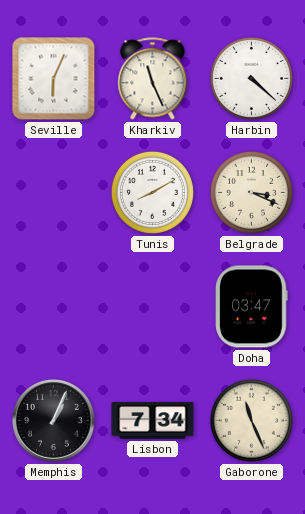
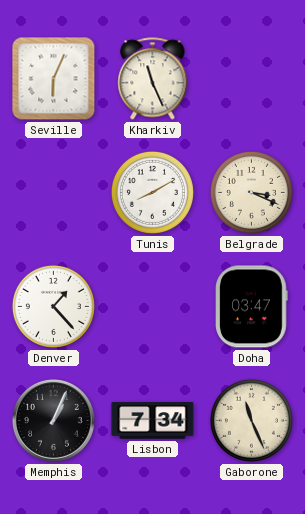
Harbin: 4:22 -> none
Denver: none -> 1:23
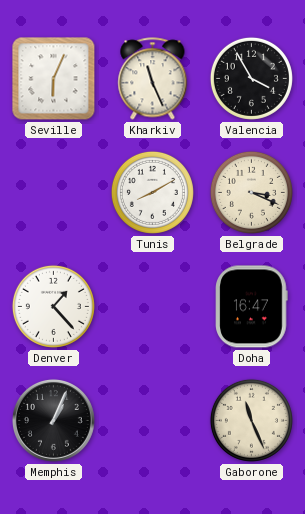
Valencia: none -> 3:55
Doha: 03:47 -> 16:47
Lisbon: 7:34 -> none
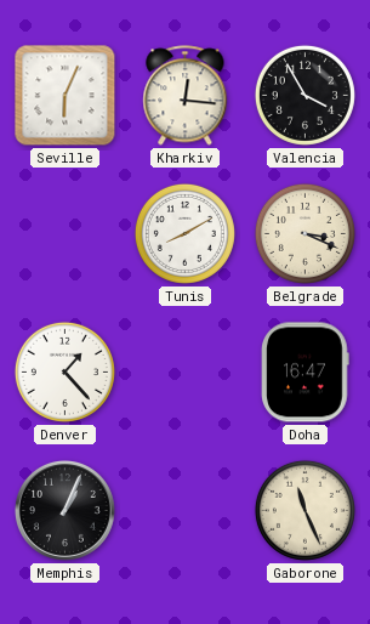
Kharkiv: 11:26 -> 12:16
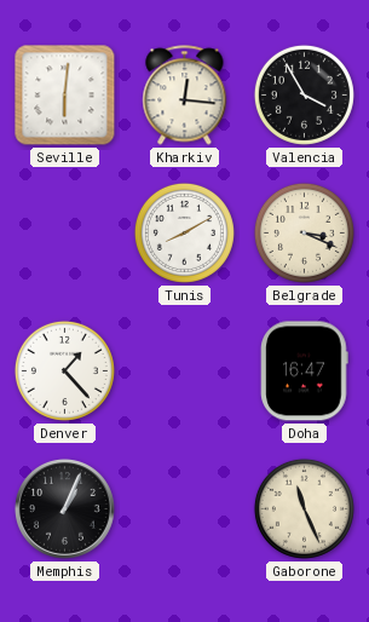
Seville: 6:04 -> 6:01
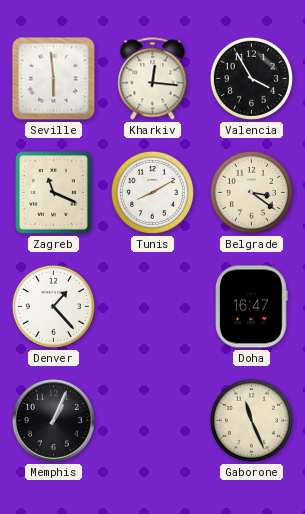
Seville: 6:01 -> 5:59
Zagreb: none -> 11:19
Belgrade: 3:19 -> 3:21
